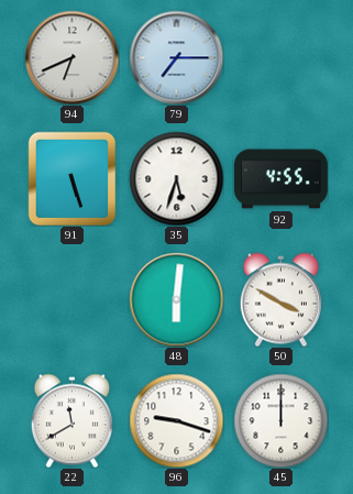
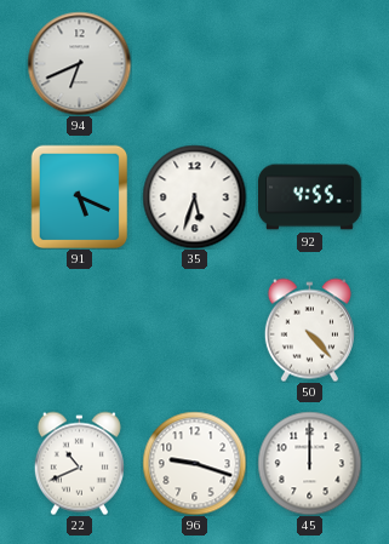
79: 7:15 -> none
91: 5:27 -> 5:19
48: 6:01 -> none
50: 3:50 -> 4:23
22: 11:40 -> 10:41
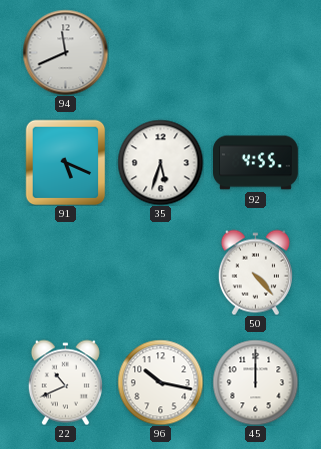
94: 6:41 -> 11:41
96: 9:18 -> 10:17
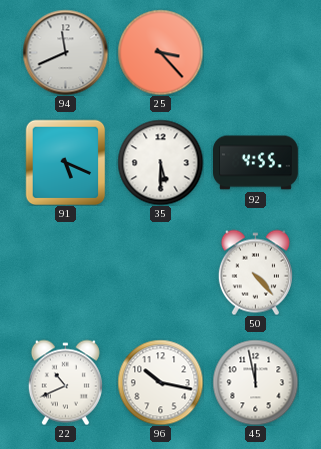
25: none -> 3:23
35: 5:33 -> 5:30
45: 12:00 -> 11:58
